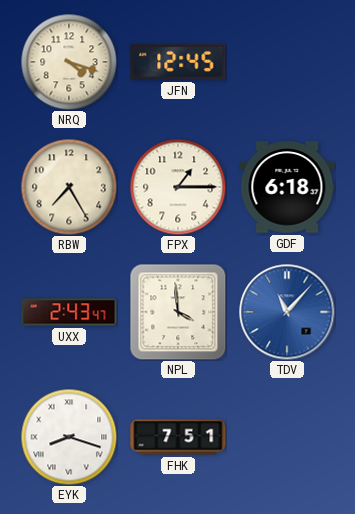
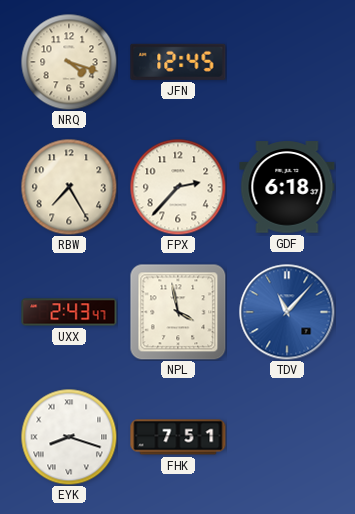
FPX: 1:15 -> 2:37
NPL: 3:59 -> 3:58
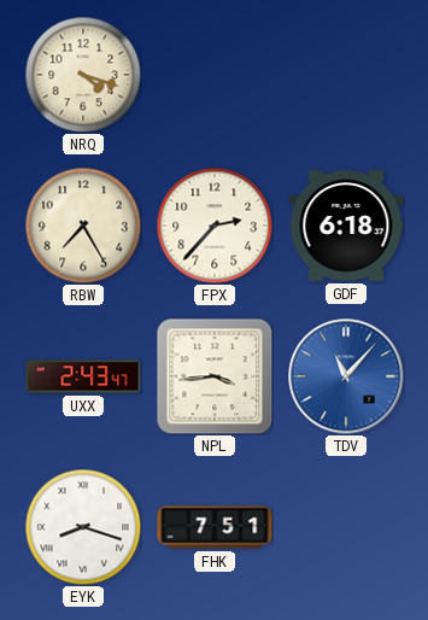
JFN: 12:45 -> none
NPL: 3:58 -> 3:44
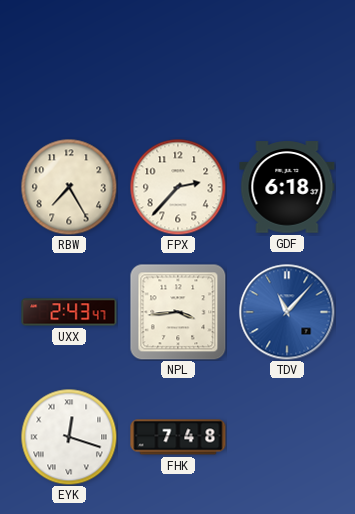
NRQ: 4:18 -> none
EYK: 8:18 -> 12:18
FHK: 7:51 -> 7:48
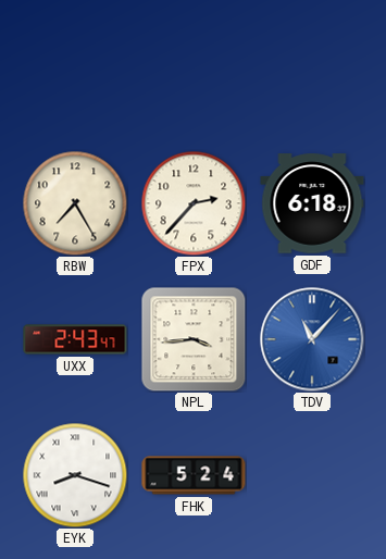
EYK: 12:18 -> 8:18
FHK: 7:48 -> 5:24
